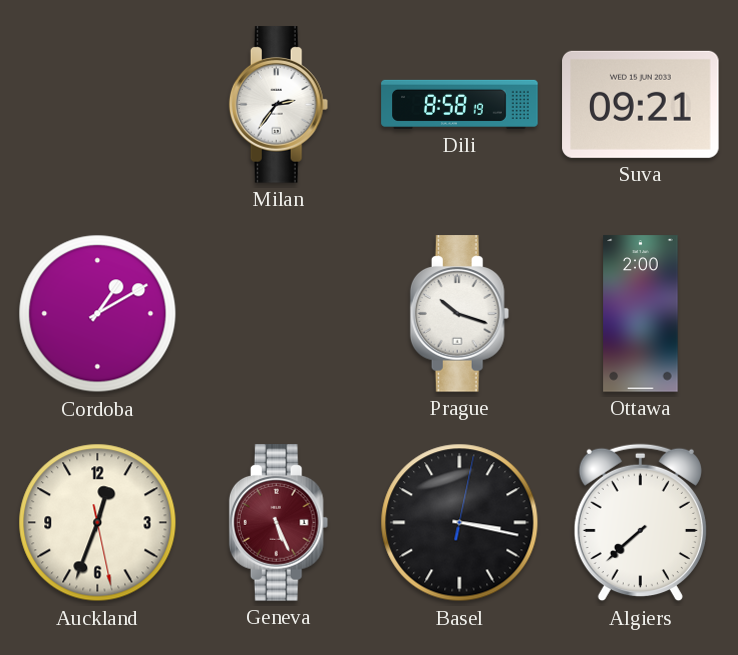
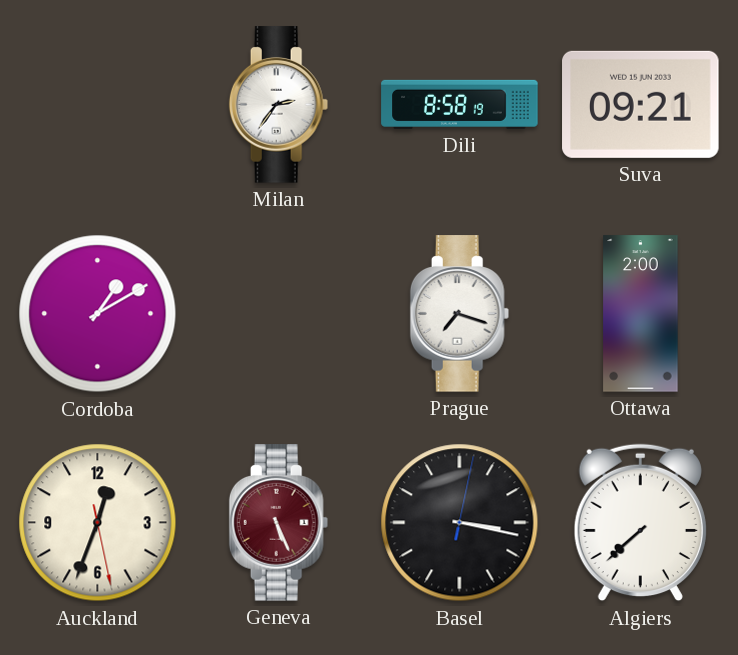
Prague: 10:18 -> 7:18
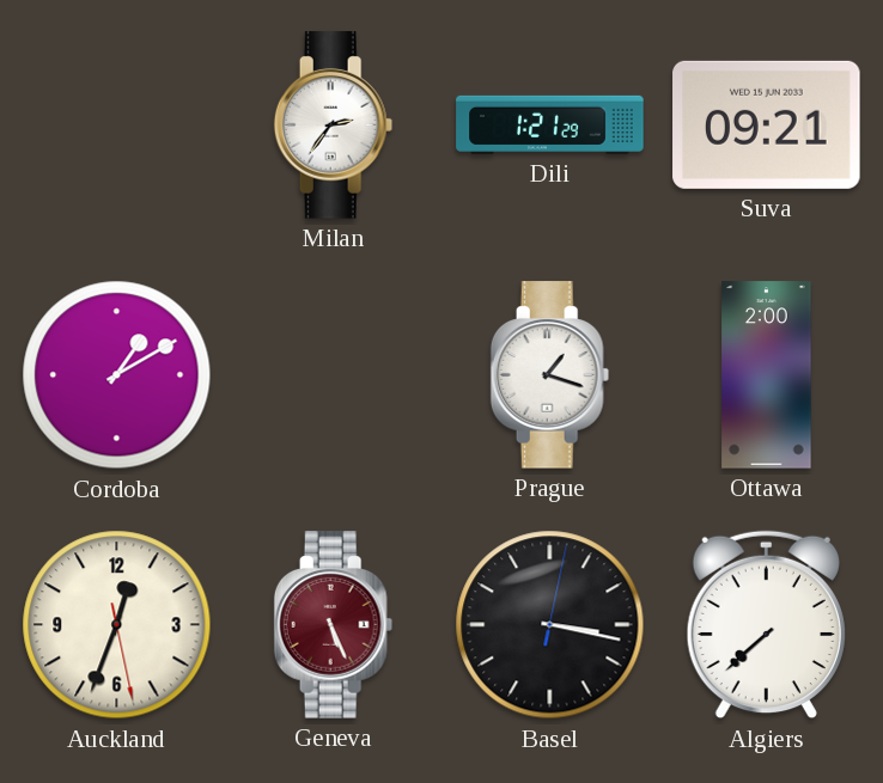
Dili: 8:58 -> 1:21
Prague: 7:18 -> 1:18
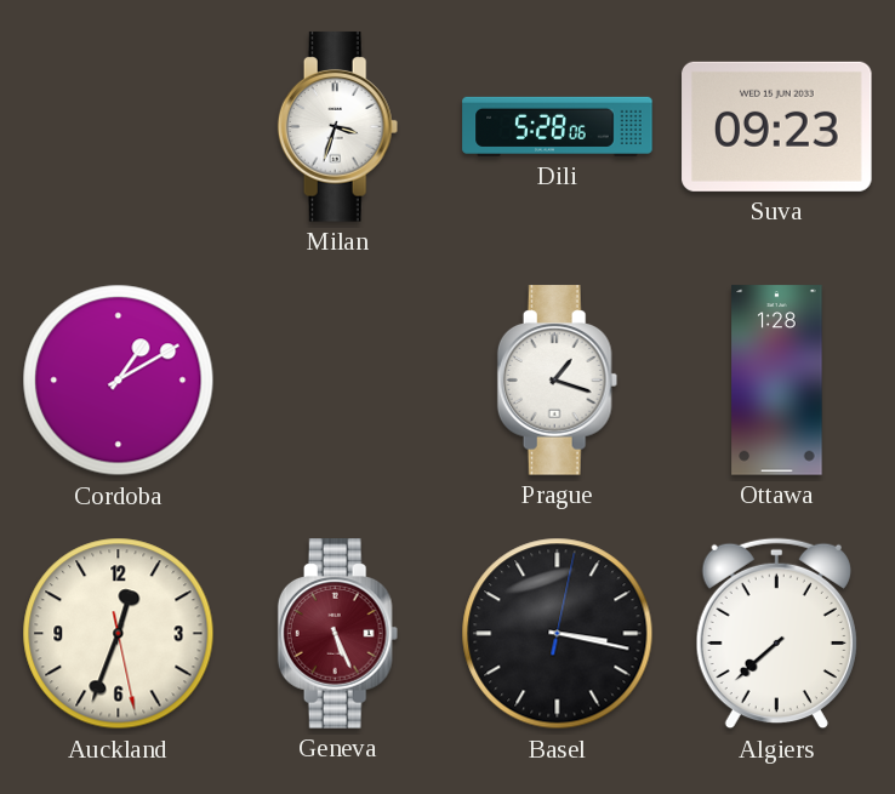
Milan: 2:36 -> 3:33
Dili: 1:21 -> 5:28
Suva: 09:21 -> 09:23
Ottawa: 2:00 -> 1:28
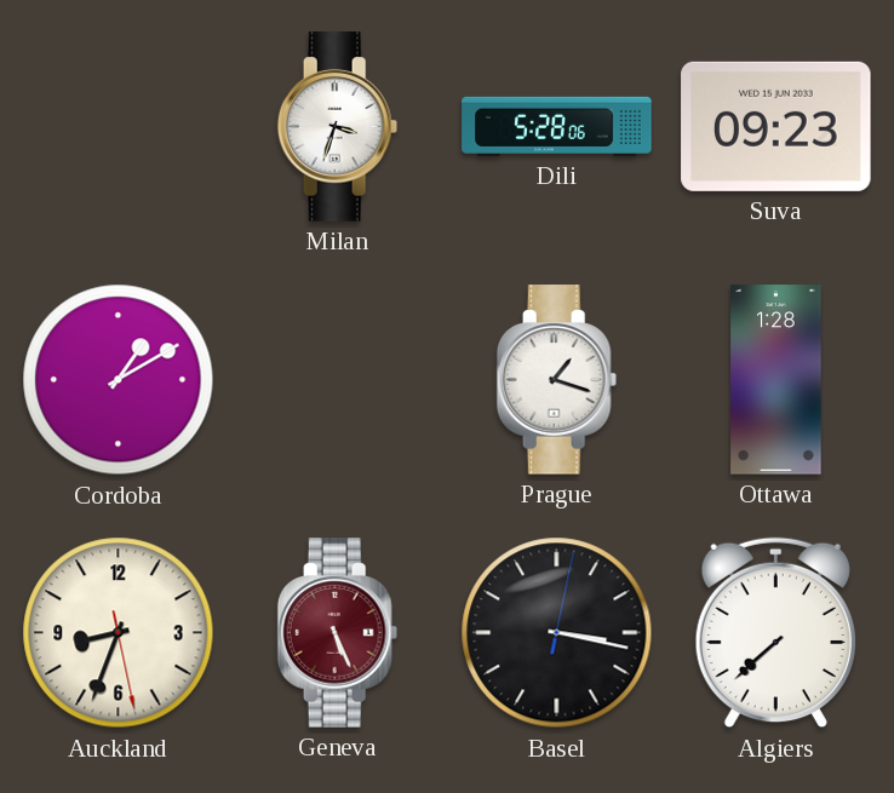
Auckland: 12:33 -> 8:33
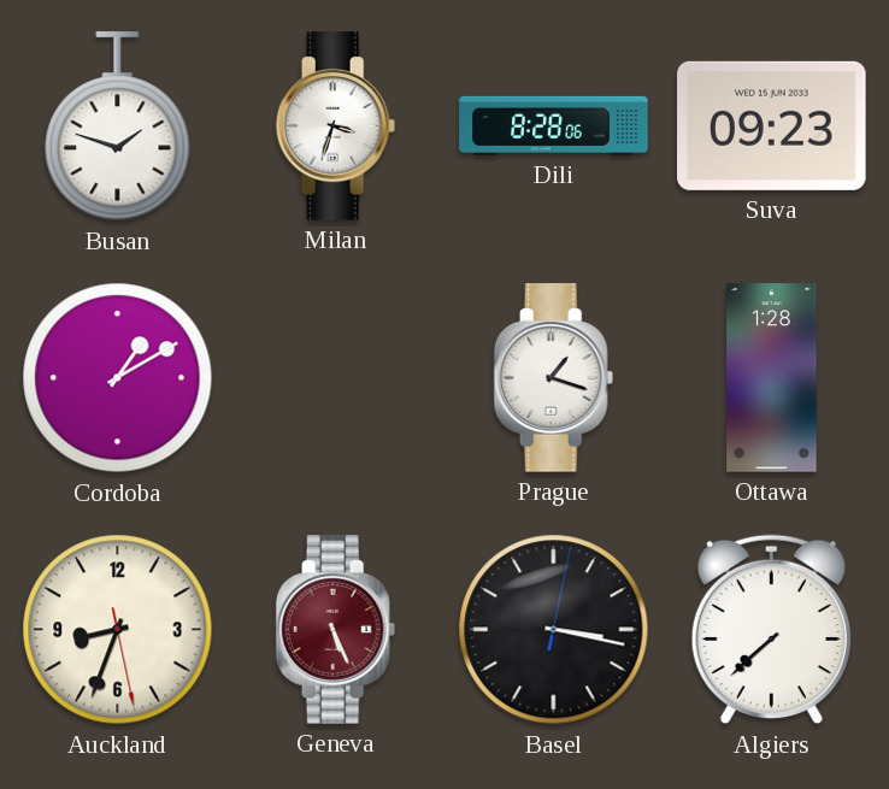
Busan: none -> 1:48
Dili: 5:28 -> 8:28
